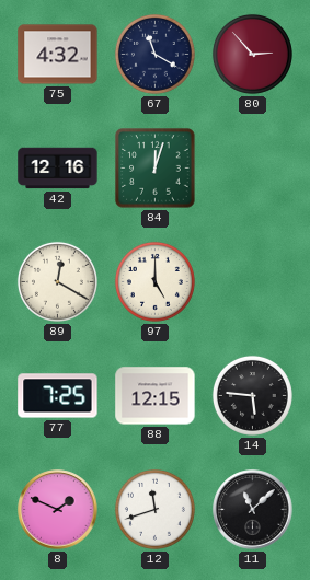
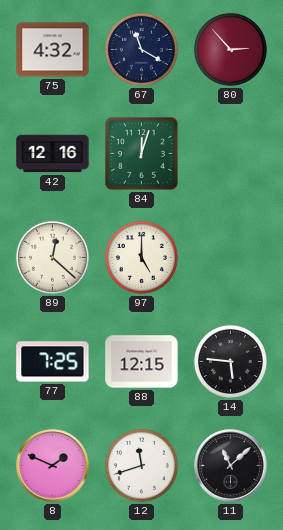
89: 12:20 -> 12:22
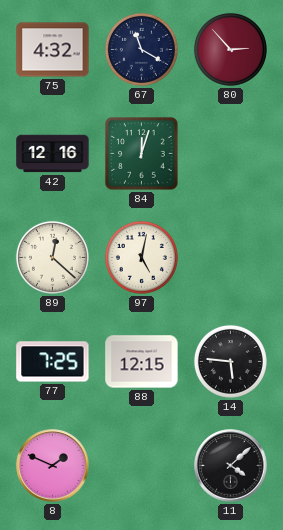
97: 5:00 -> 5:02
12: 11:42 -> none
11: 11:08 -> 4:08
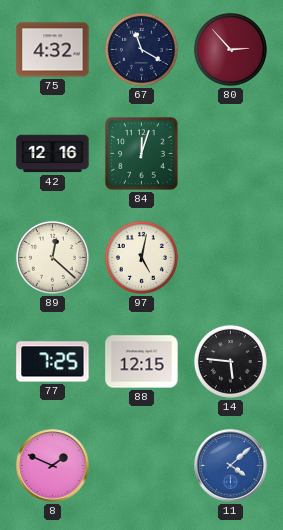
11 dial: black -> blue
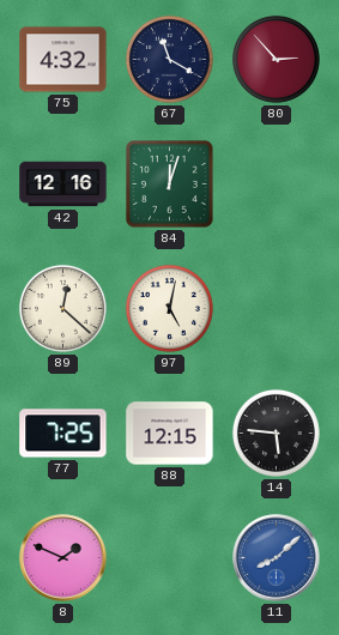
11: 4:08 -> 8:08
